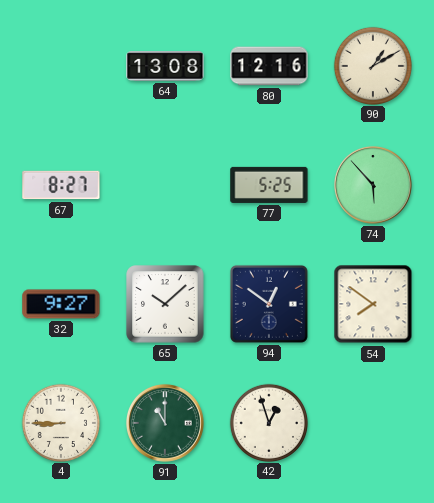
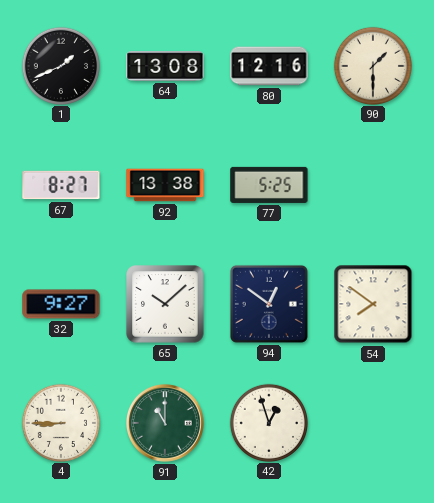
1: none -> 1:41
90: 1:10 -> 1:30
92: none -> 13:38
74: 5:53 -> none
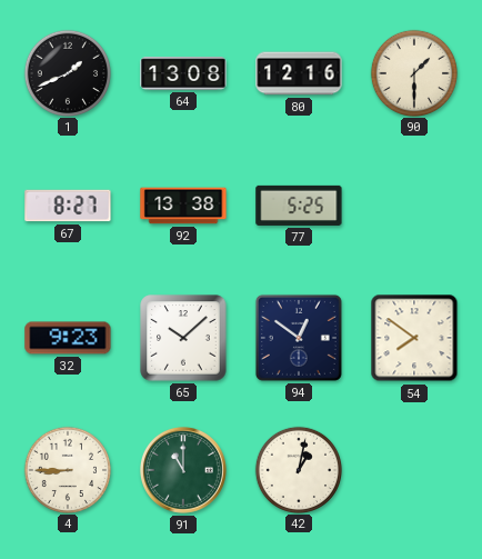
32: 9:27 -> 9:23
42: 12:57 -> 1:02
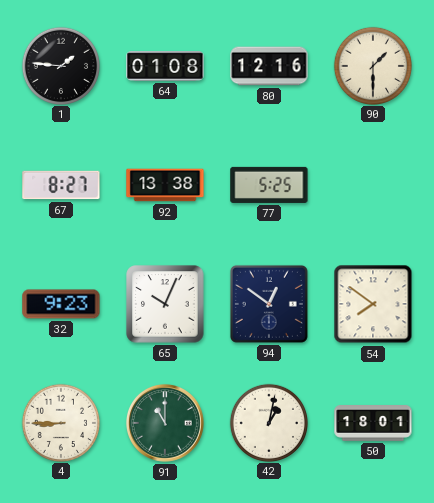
1: 1:41 -> 1:46
64: 13:08 -> 01:08
65: 10:08 -> 10:04
50: none -> 18:01
